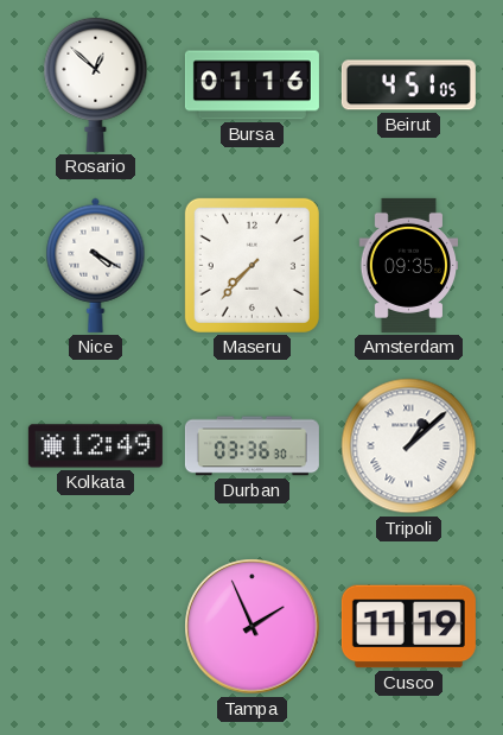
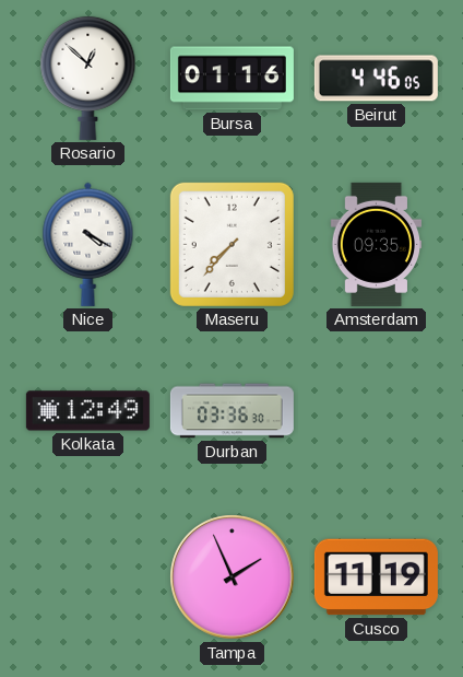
Beirut: 4:51 -> 4:46
Tripoli: 1:08 -> none
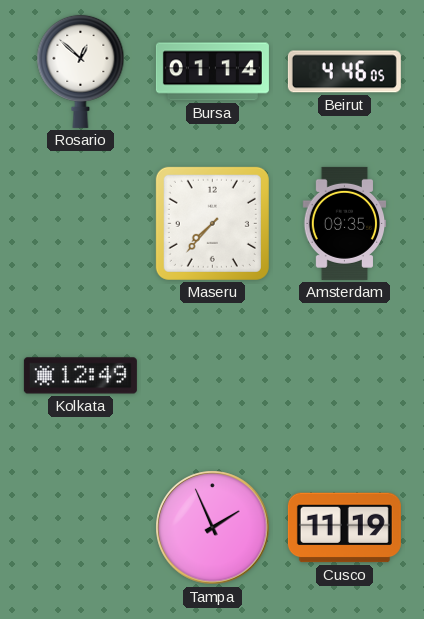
Bursa: 01:16 -> 01:14
Nice: 4:20 -> none
Durban: 03:36 -> none
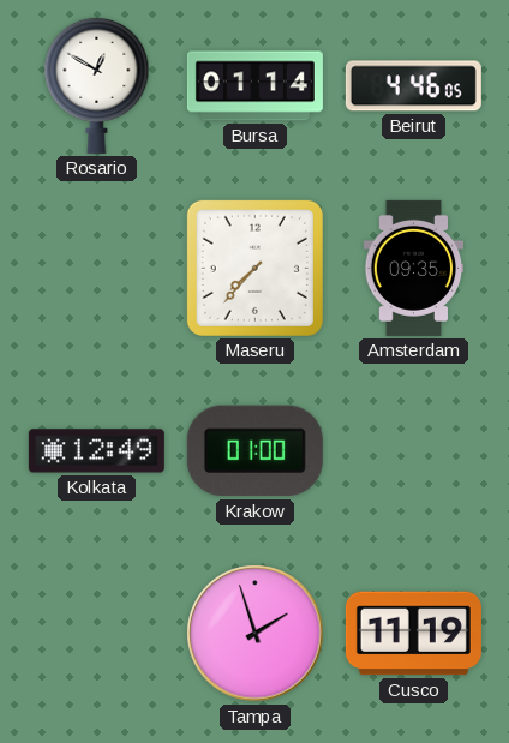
Rosario: 12:52 -> 12:50
Krakow: none -> 01:00
Tampa: 1:56 -> 1:57
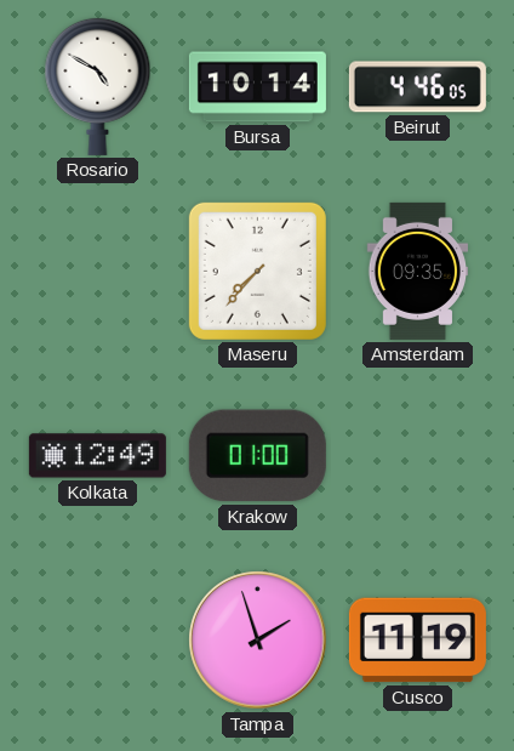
Rosario: 12:50 -> 4:50
Bursa: 01:14 -> 10:14
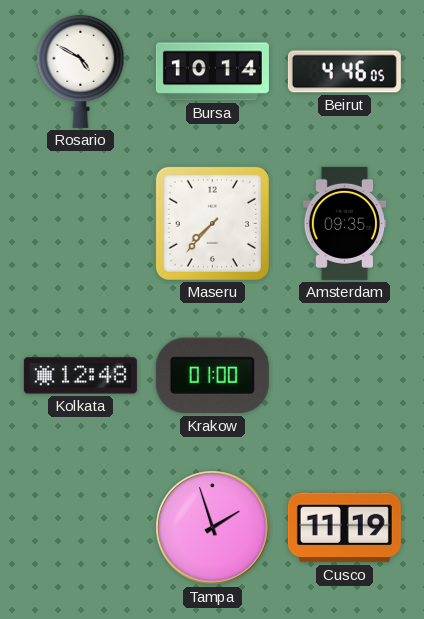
Kolkata: 12:49 -> 12:48
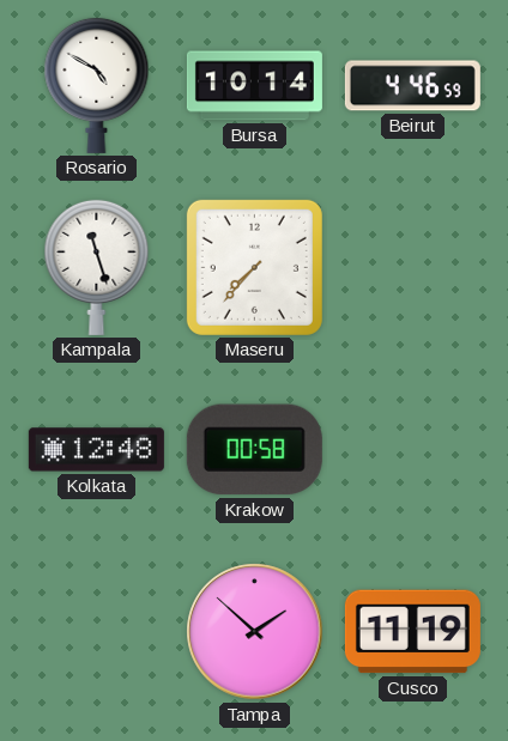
Beirut: 4:46:05 -> 4:46:59
Kampala: none -> 11:27
Amsterdam: 09:35 -> none
Krakow: 01:00 -> 00:58
Tampa: 1:57 -> 1:52
